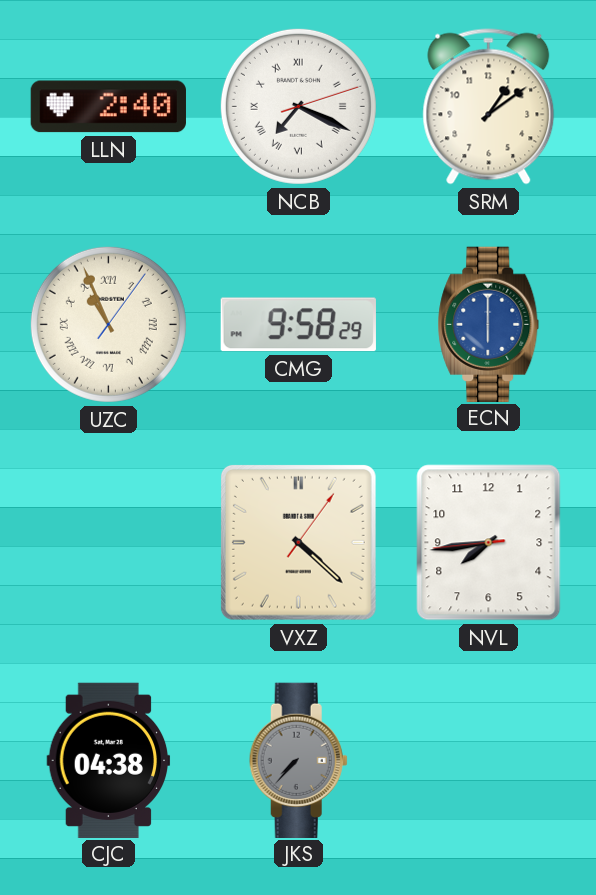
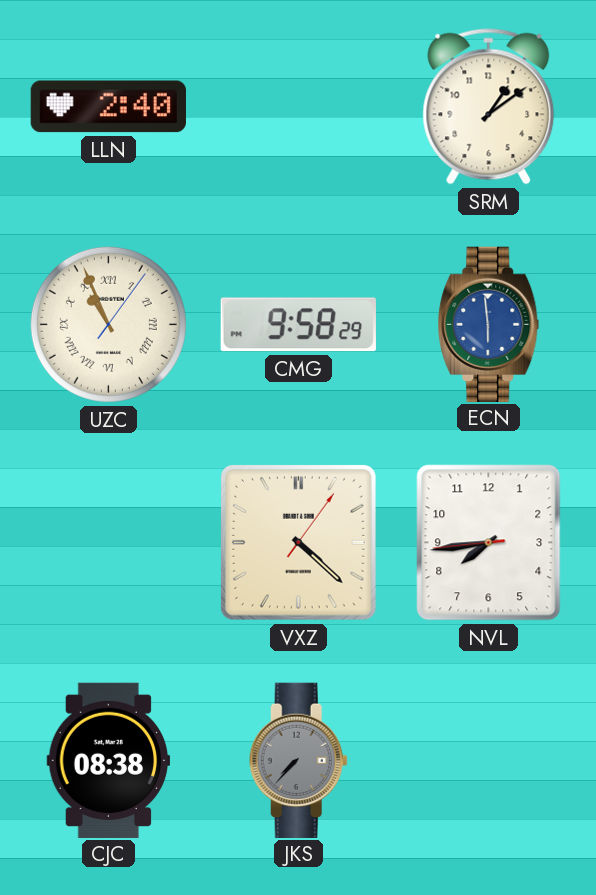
NCB: 7:19 -> none
ECN: 6:00 -> 5:59
CJC: 04:38 -> 08:38
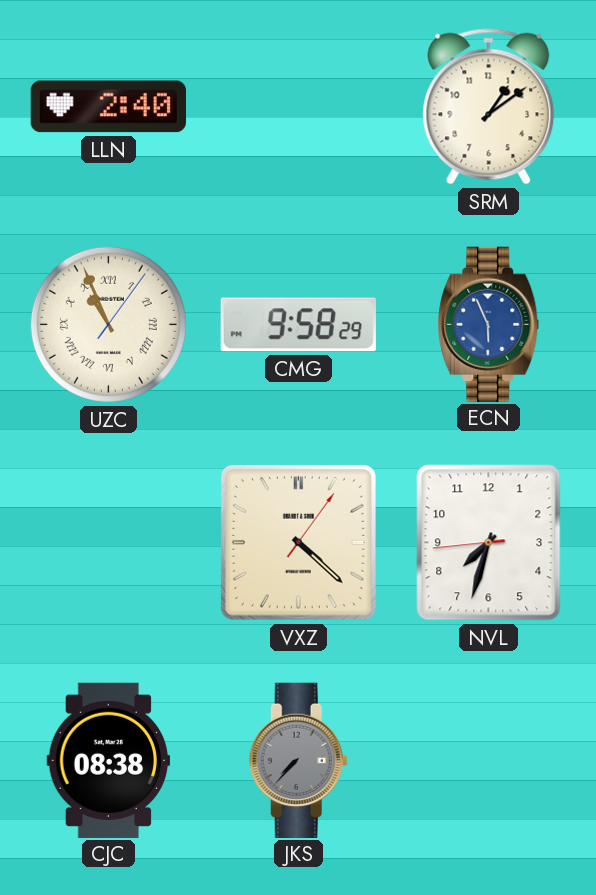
ECN: 5:59 -> 5:56
NVL: 7:43 -> 7:32
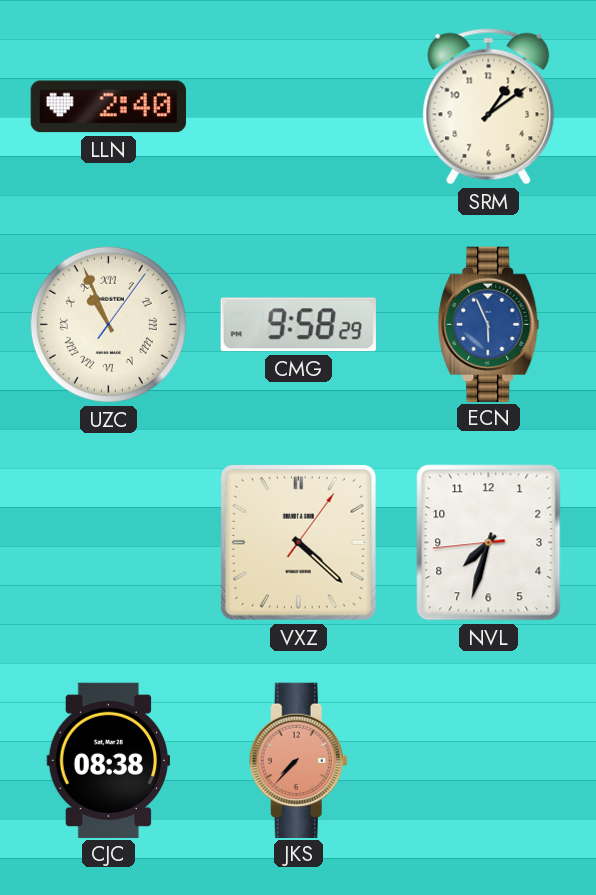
JKS dial: grey -> salmon
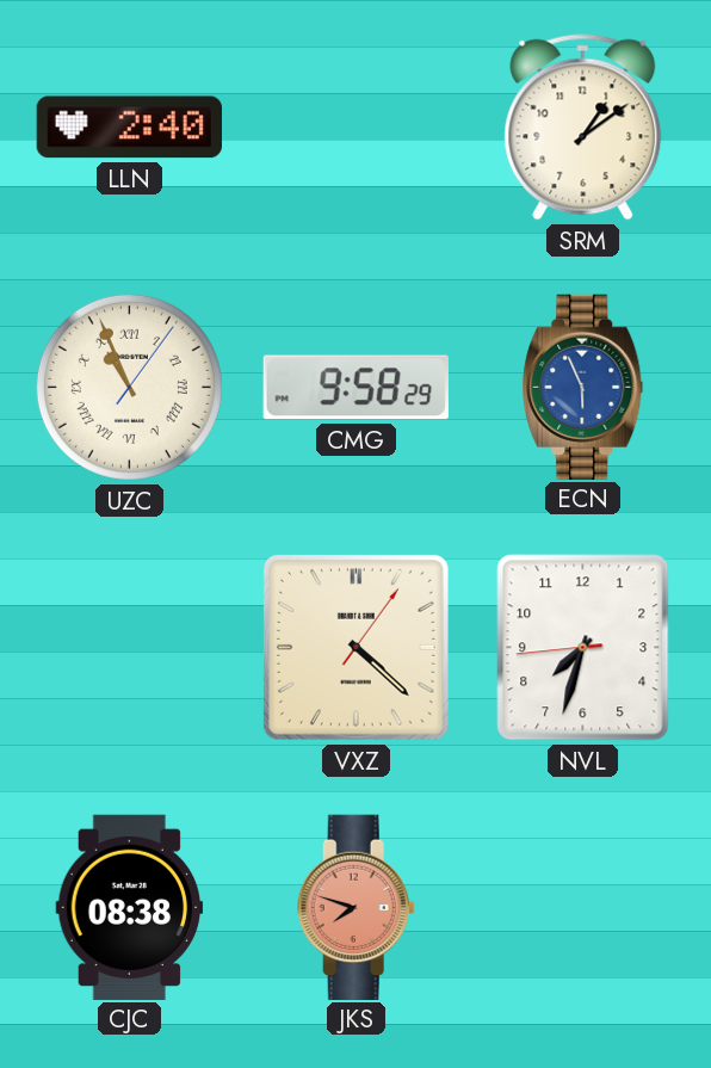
JKS: 7:37 -> 7:48
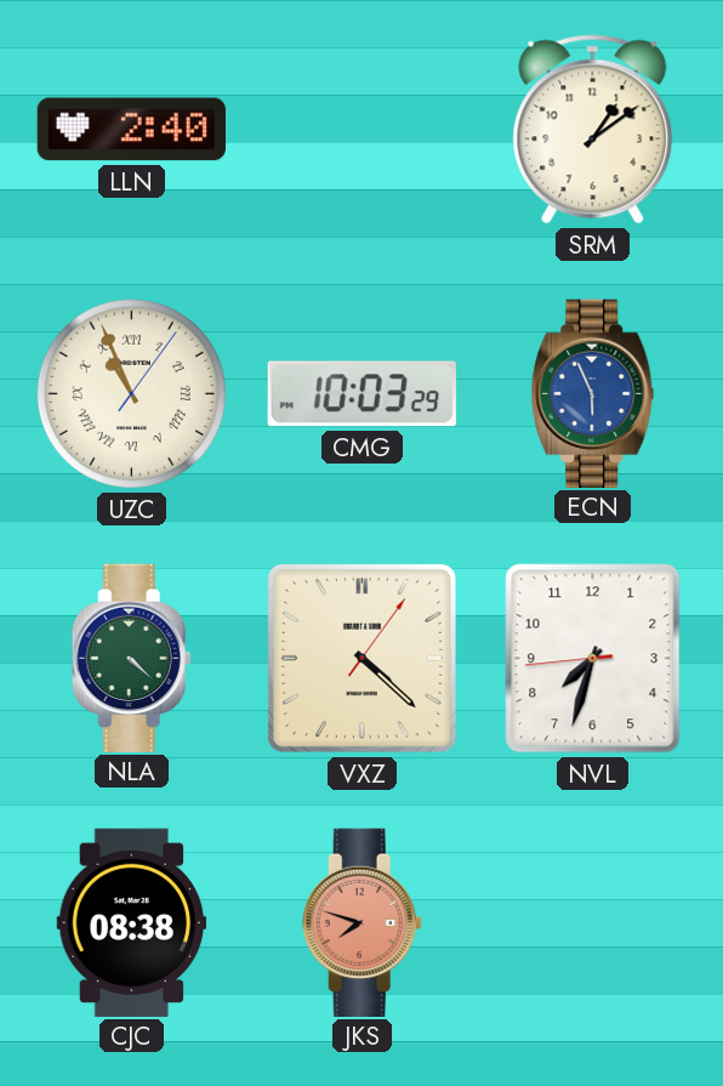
CMG: 9:58 -> 10:03
NLA: none -> 4:22
